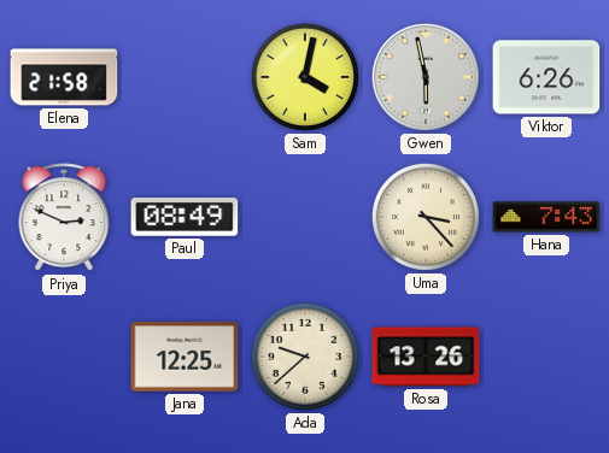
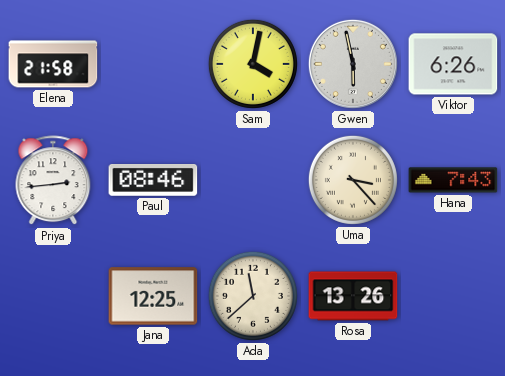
Priya: 2:49 -> 2:44
Paul: 08:49 -> 08:46
Ada: 9:38 -> 11:38
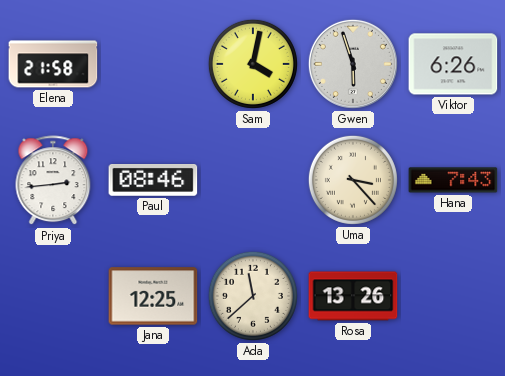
Gwen: 5:58 -> 5:57
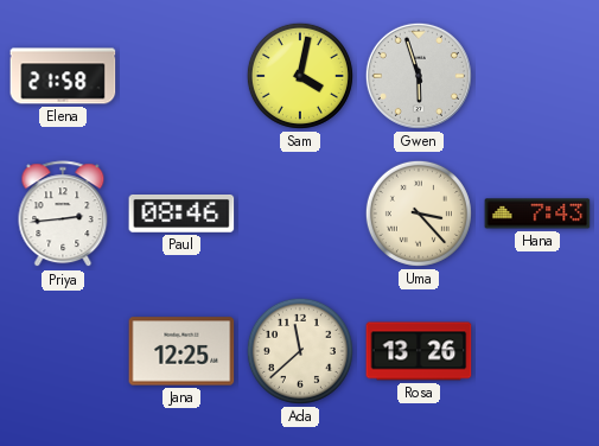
Viktor: 6:26 -> none
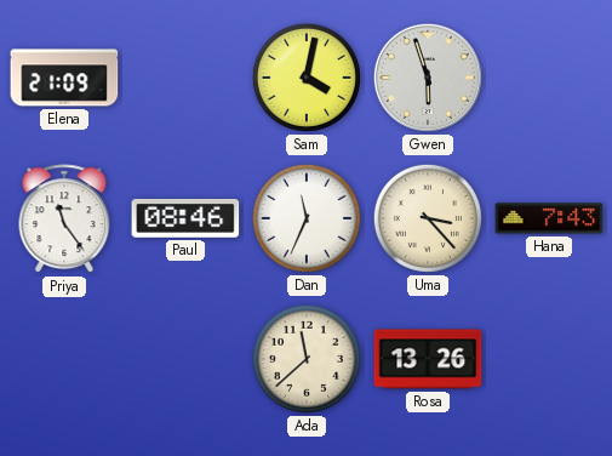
Elena: 21:58 -> 21:09
Priya: 2:44 -> 11:24
Dan: none -> 11:34
Jana: 12:25 -> none
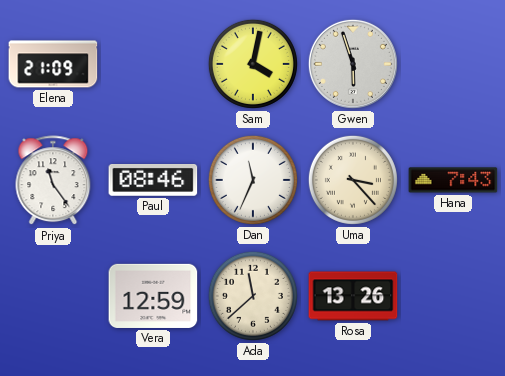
Vera: none -> 12:59
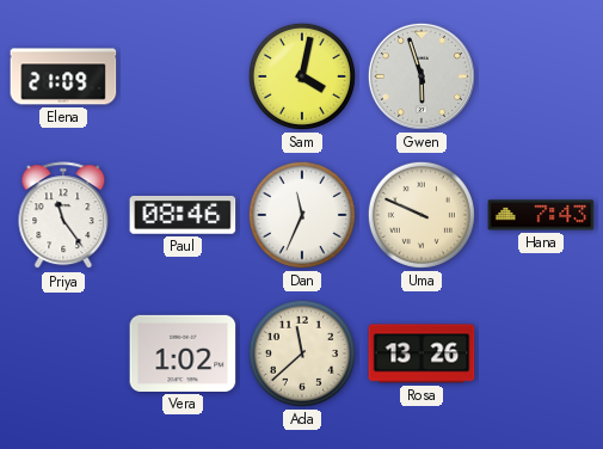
Uma: 3:23 -> 9:49
Vera: 12:59 -> 1:02
